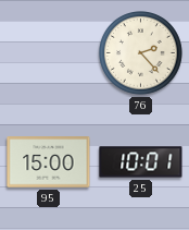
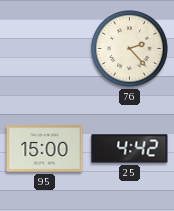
25: 10:01 -> 4:42
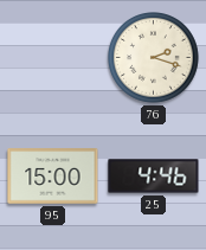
76: 2:23 -> 2:18
25: 4:42 -> 4:46
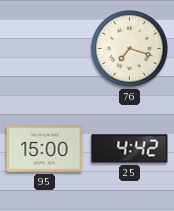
76: 2:18 -> 7:18
25: 4:46 -> 4:42
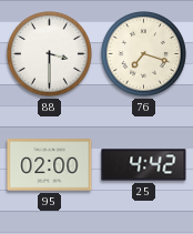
88: none -> 3:30
95: 15:00 -> 02:00
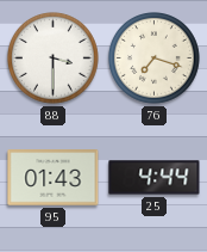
95: 02:00 -> 01:43
25: 4:42 -> 4:44
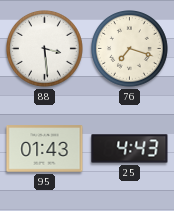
88: 3:30 -> 3:29
25: 4:44 -> 4:43
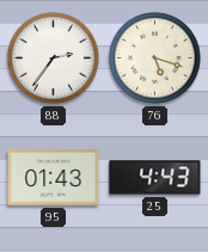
88: 3:29 -> 2:36
76: 7:18 -> 5:18
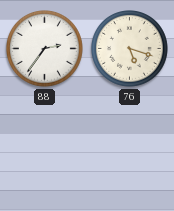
95: 01:43 -> none
25: 4:43 -> none
